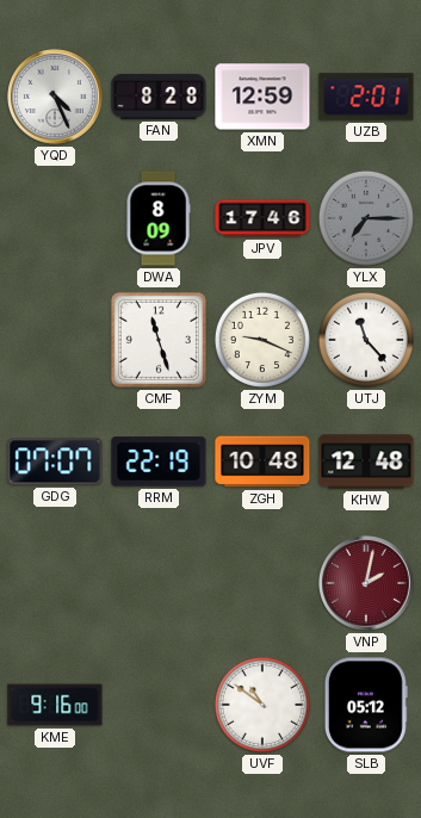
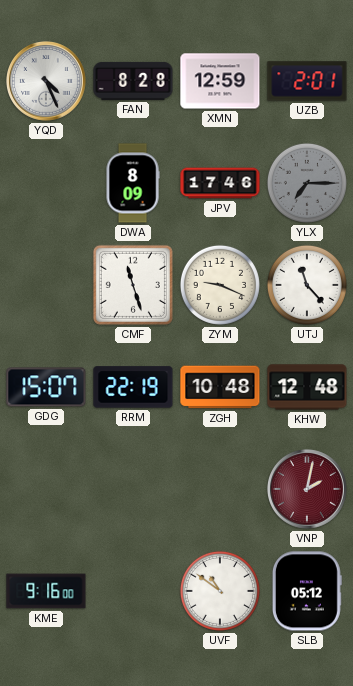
GDG: 07:07 -> 15:07
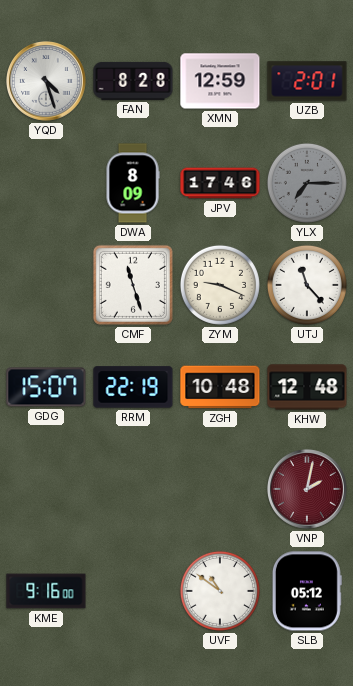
YQD: 4:26 -> 4:27
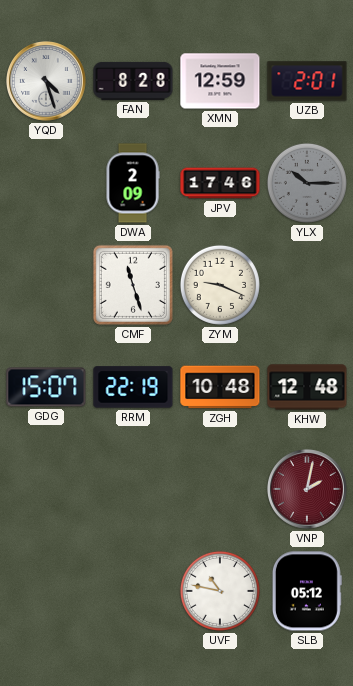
DWA: 8:09 -> 2:09
YLX: 7:15 -> 10:15
UTJ: 11:23 -> none
KME: 9:16 -> none
UVF: 10:51 -> 10:47
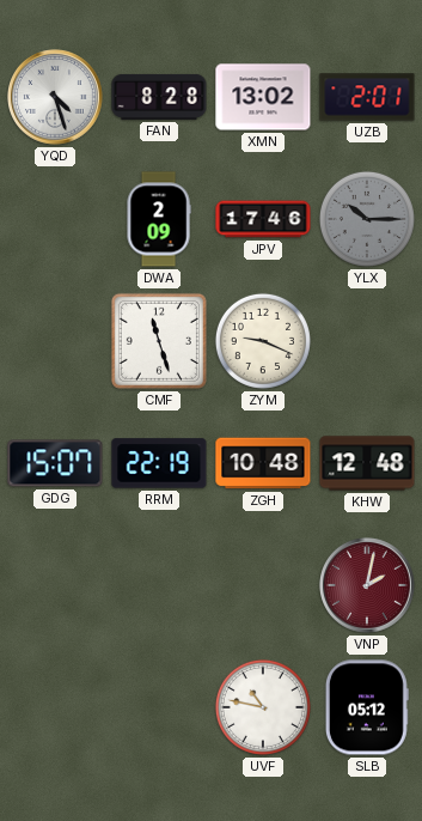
XMN: 12:59 -> 13:02
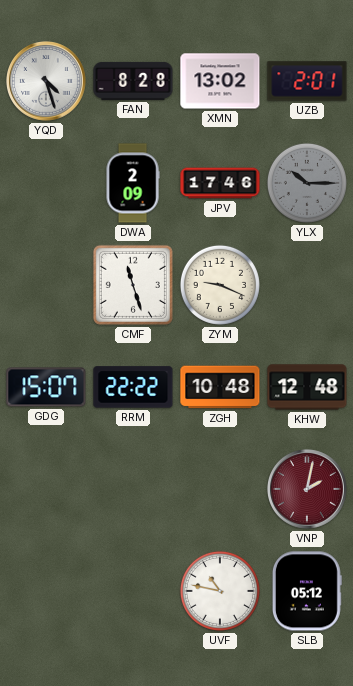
RRM: 22:19 -> 22:22
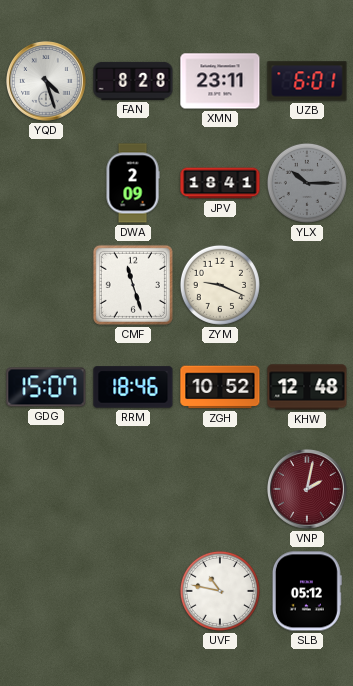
XMN: 13:02 -> 23:11
UZB: 2:01 -> 6:01
JPV: 17:46 -> 18:41
RRM: 22:22 -> 18:46
ZGH: 10:48 -> 10:52
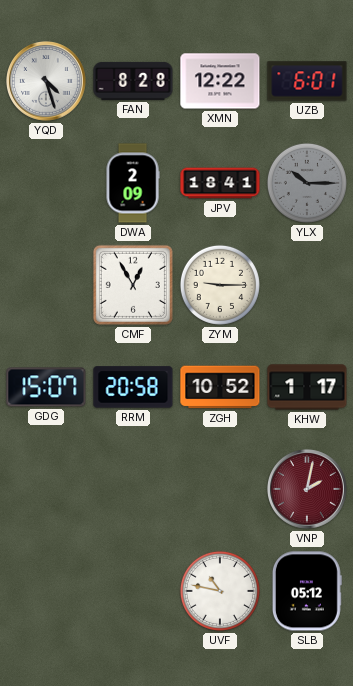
XMN: 23:11 -> 12:22
CMF: 11:27 -> 12:55
ZYM: 9:19 -> 9:15
RRM: 18:46 -> 20:58
KHW: 12:48 -> 1:17
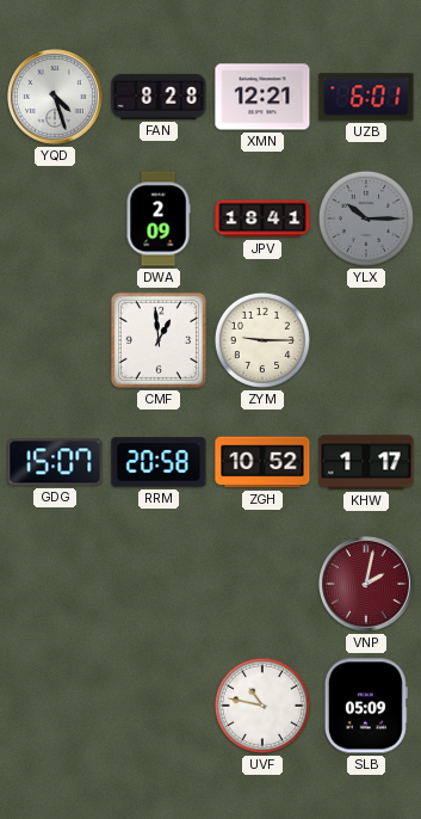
XMN: 12:22 -> 12:21
CMF: 12:55 -> 12:59
SLB: 05:12 -> 05:09
